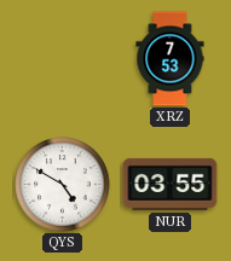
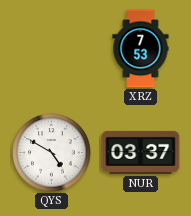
NUR: 03:55 -> 03:37
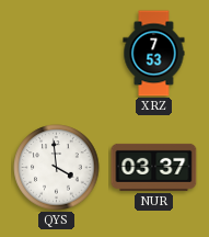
QYS: 4:50 -> 3:59
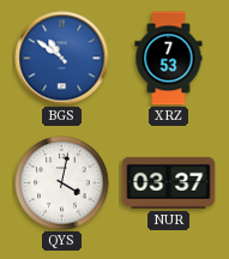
BGS: none -> 10:51
QYS: 3:59 -> 4:02
